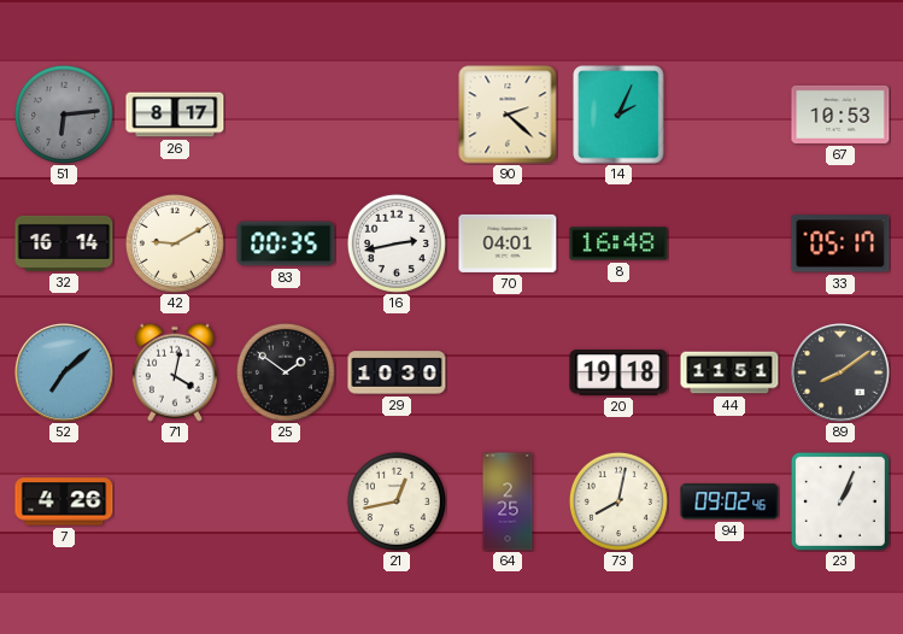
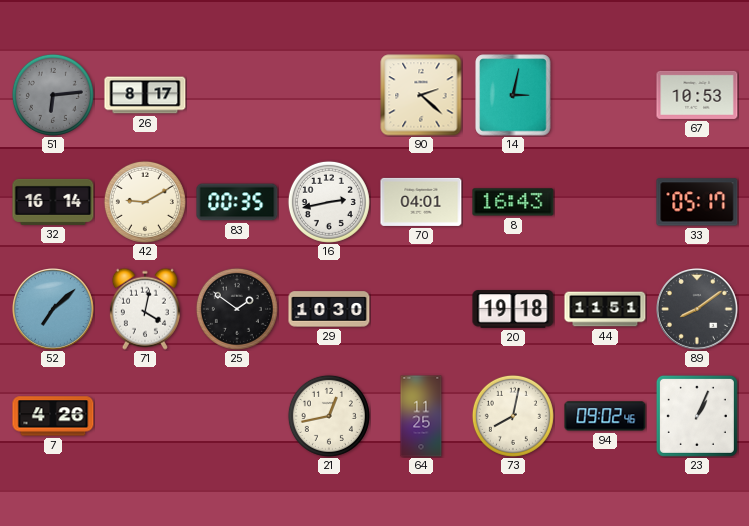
14: 2:04 -> 3:02
8: 16:48 -> 16:43
64: 2:25 -> 11:25
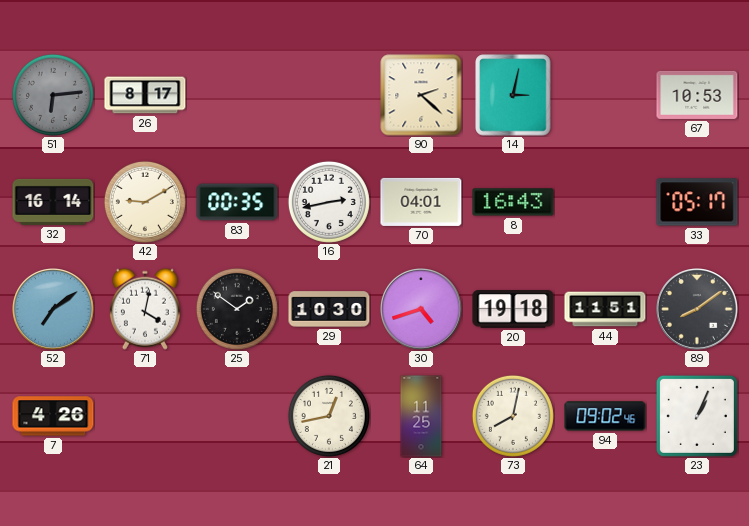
52: 7:08 -> 7:09
30: none -> 4:42
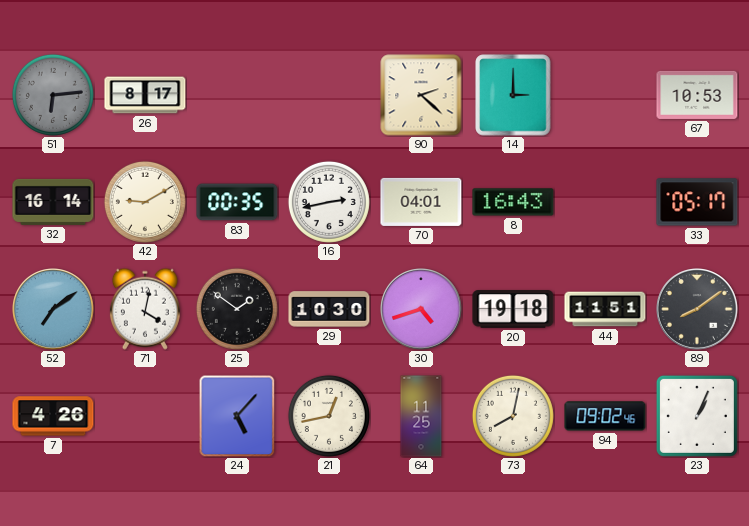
14: 3:02 -> 3:00
24: none -> 5:07
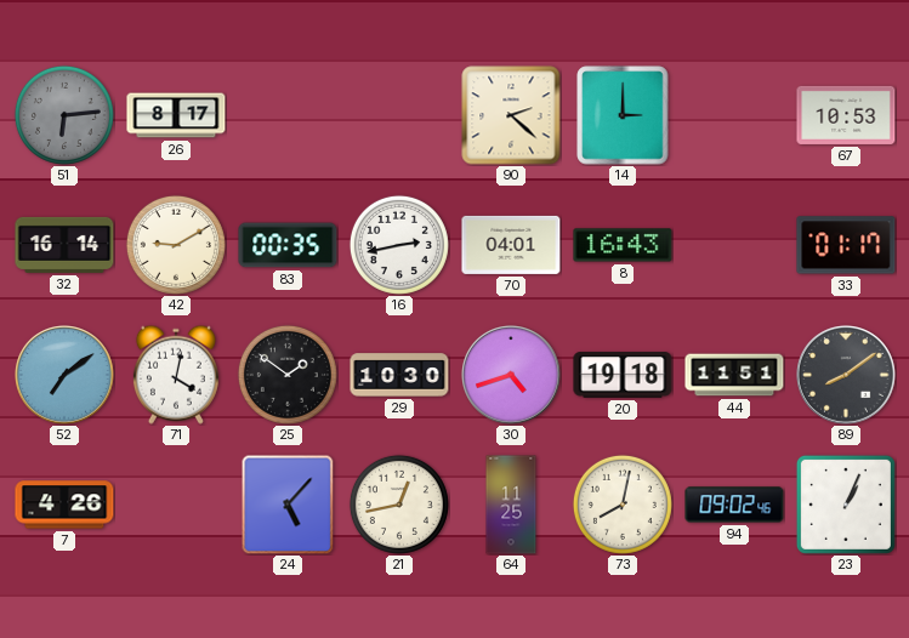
33: 05:17 -> 01:17
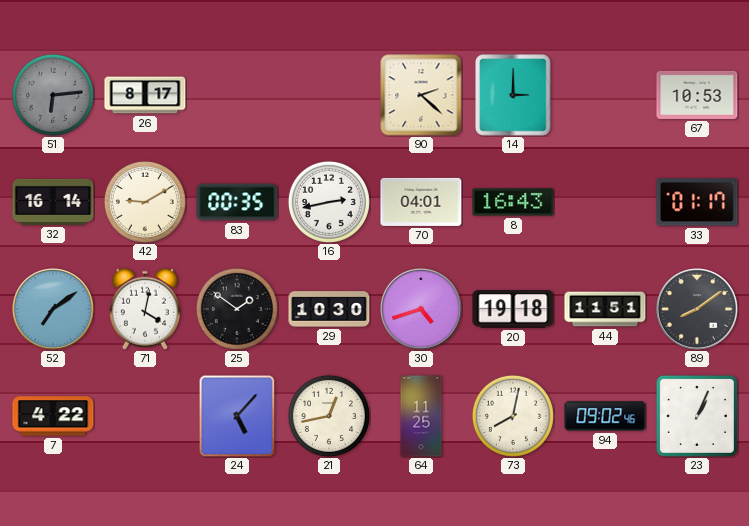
7: 4:26 -> 4:22
